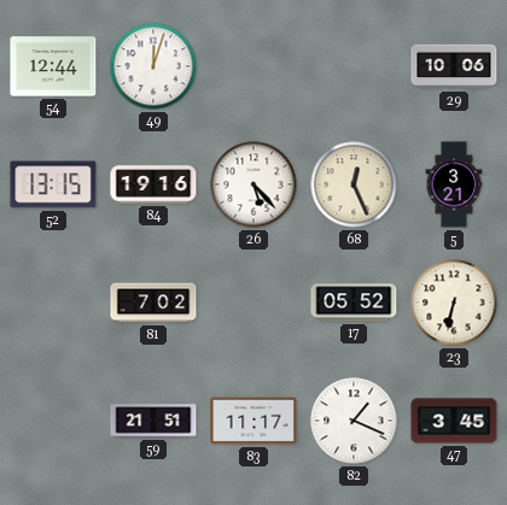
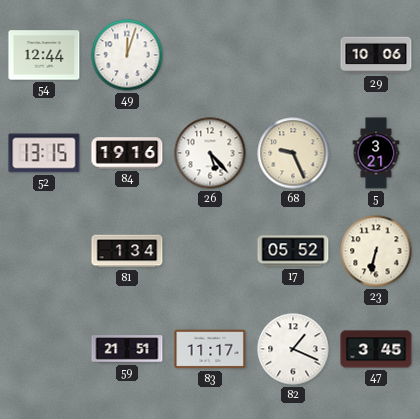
68: 12:26 -> 9:26
81: 7:02 -> 1:34
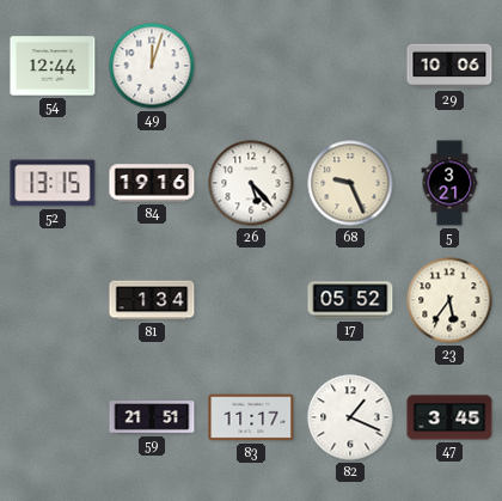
23: 6:32 -> 5:36
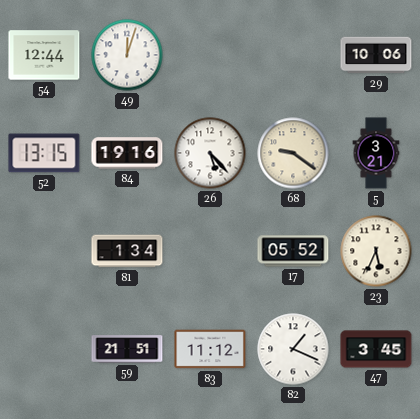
68: 9:26 -> 9:21
23: 5:36 -> 5:34
83: 11:17 -> 11:12
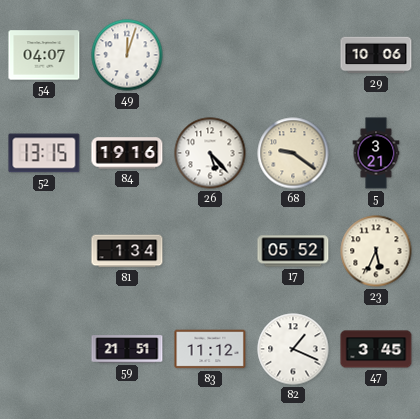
54: 12:44 -> 04:07
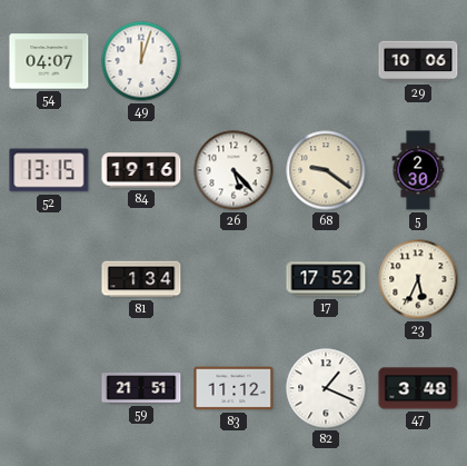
5: 3:21 -> 2:30
17: 05:52 -> 17:52
47: 3:45 -> 3:48
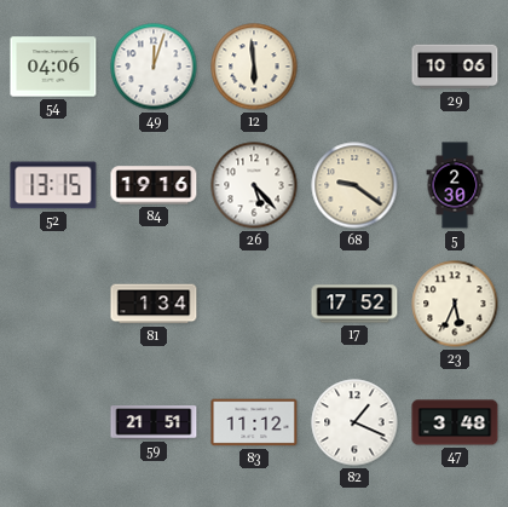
54: 04:07 -> 04:06
12: none -> 5:59
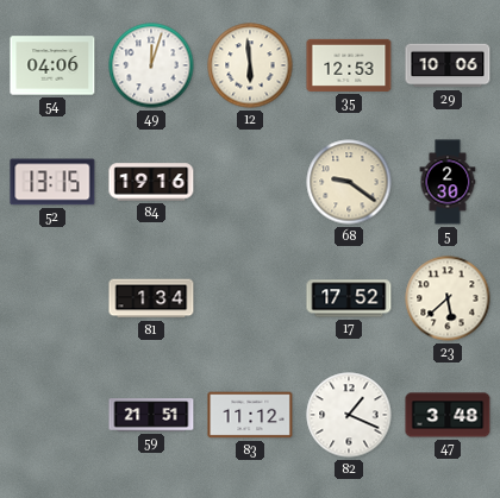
35: none -> 12:53
26: 5:23 -> none
23: 5:34 -> 5:38
